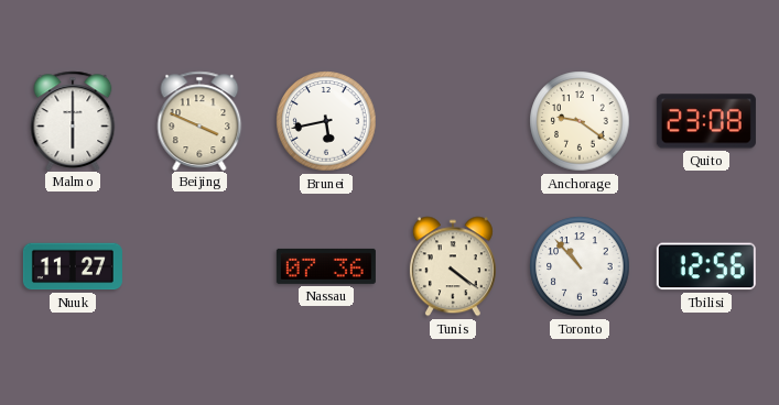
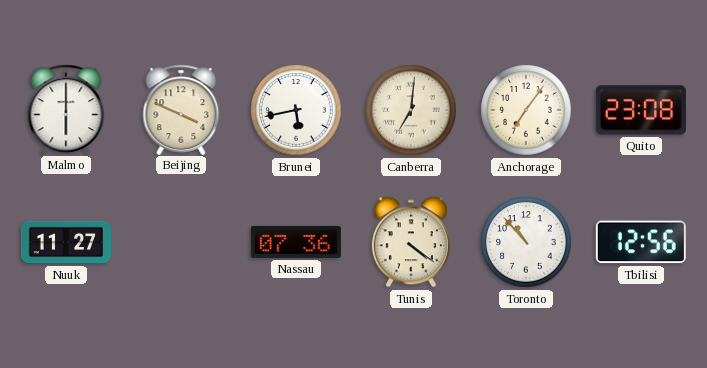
Canberra: none -> 7:01
Anchorage: 9:21 -> 7:06
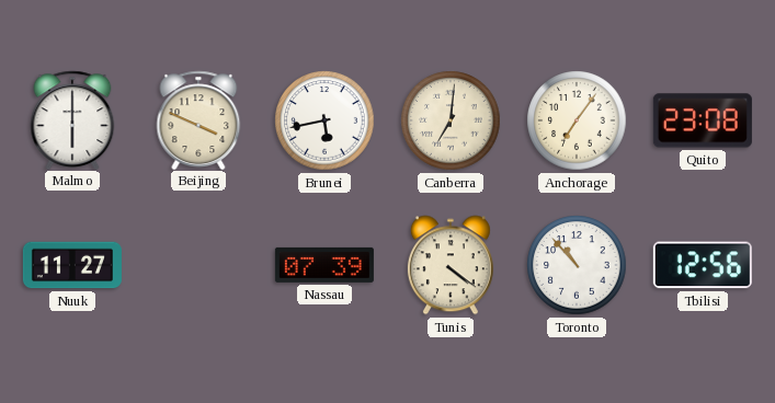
Nassau: 07:36 -> 07:39
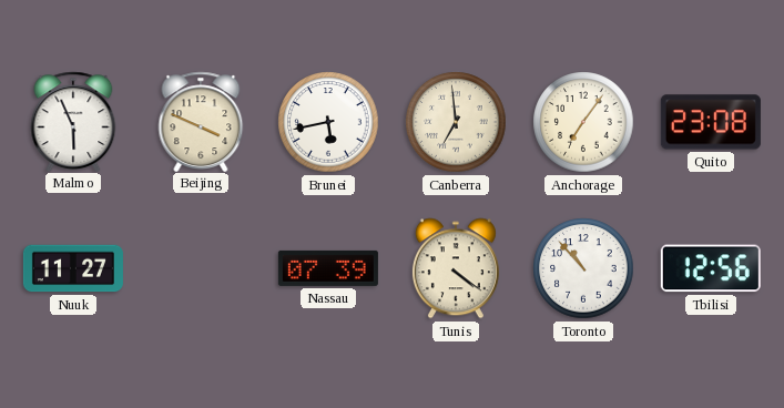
Malmo: 6:00 -> 5:56
Canberra: 7:01 -> 6:59
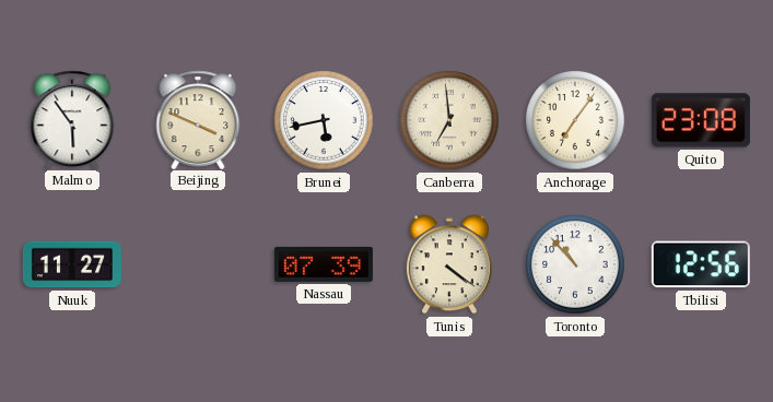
Malmo: 5:56 -> 5:54
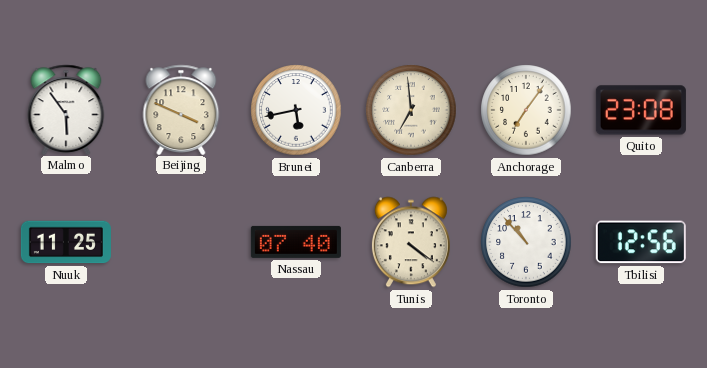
Nuuk: 11:27 -> 11:25
Nassau: 07:39 -> 07:40
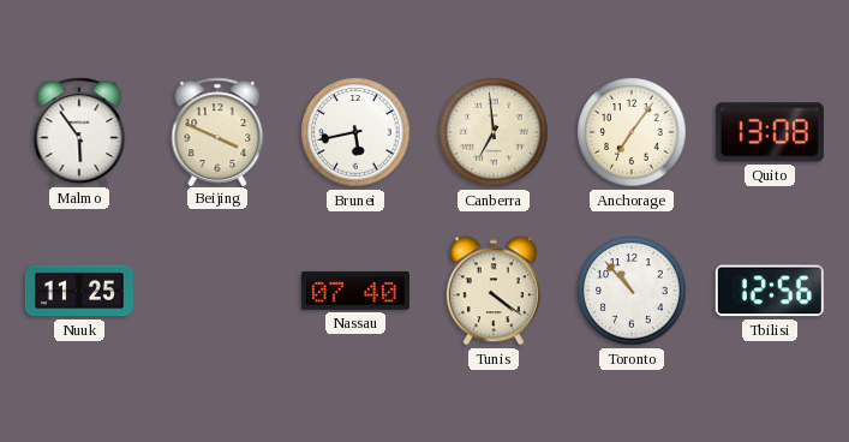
Quito: 23:08 -> 13:08
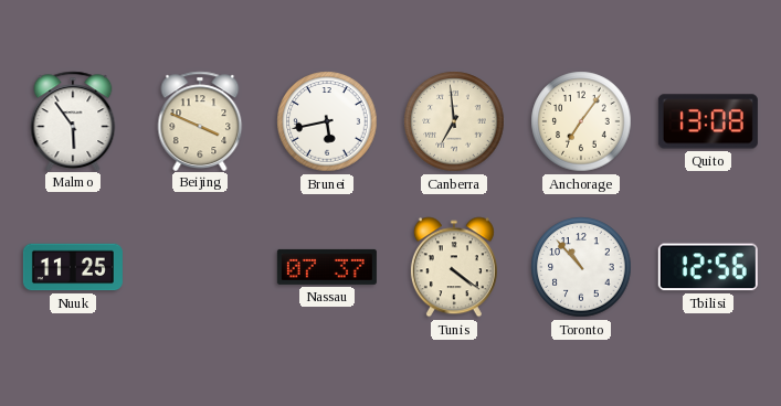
Nassau: 07:40 -> 07:37
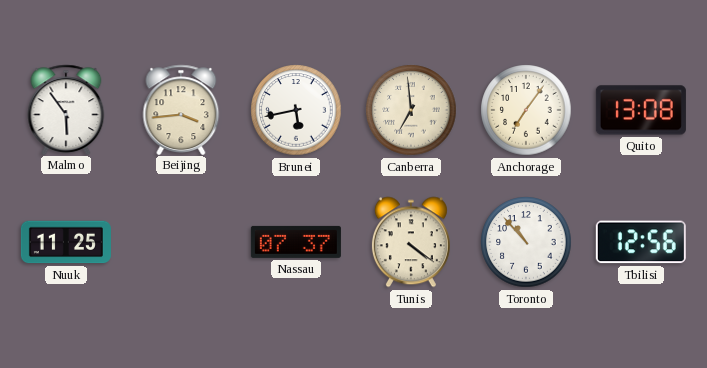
Beijing: 3:49 -> 3:44
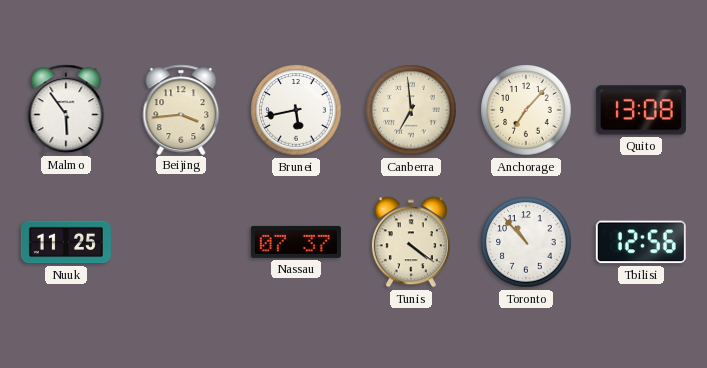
Anchorage: 7:06 -> 7:07
